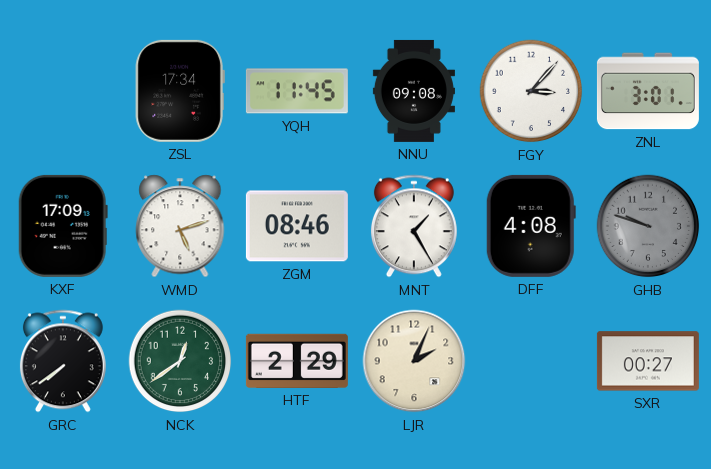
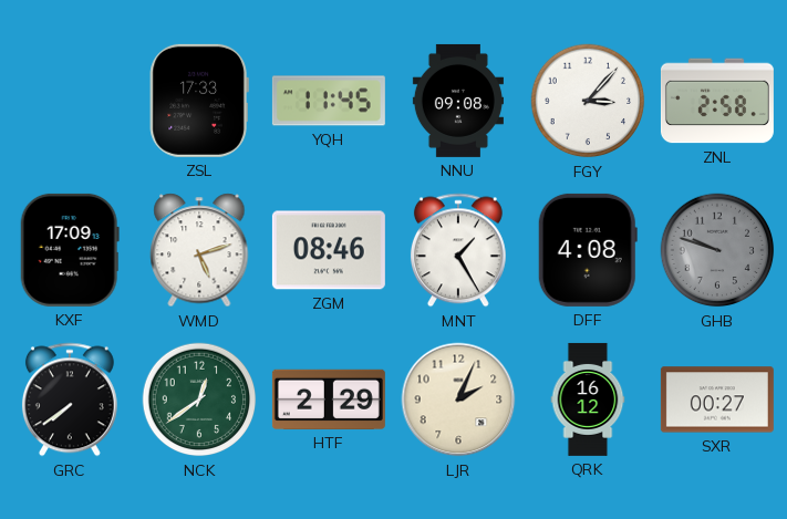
ZSL: 17:34 -> 17:33
ZNL: 3:01 -> 2:58
QRK: none -> 16:12
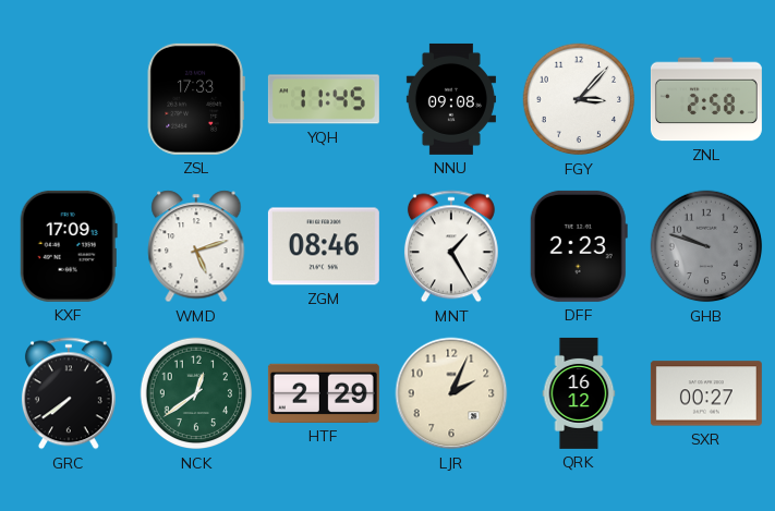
DFF: 4:08 -> 2:23
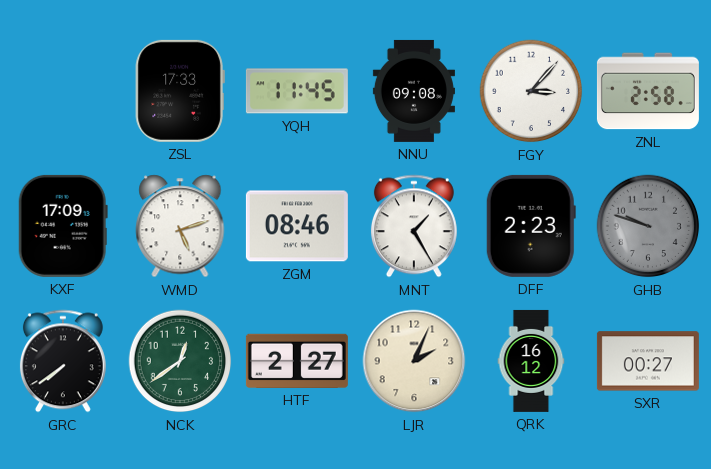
HTF: 2:29 -> 2:27
